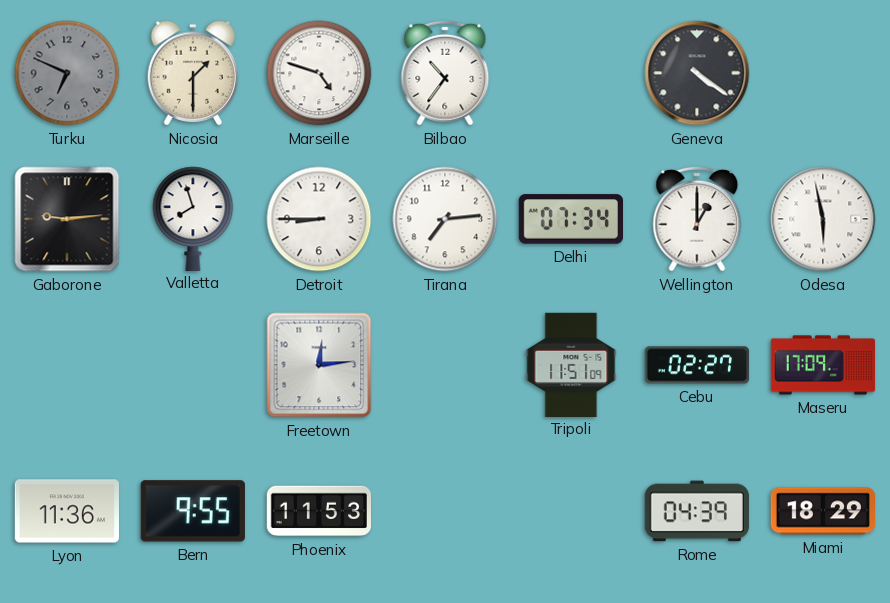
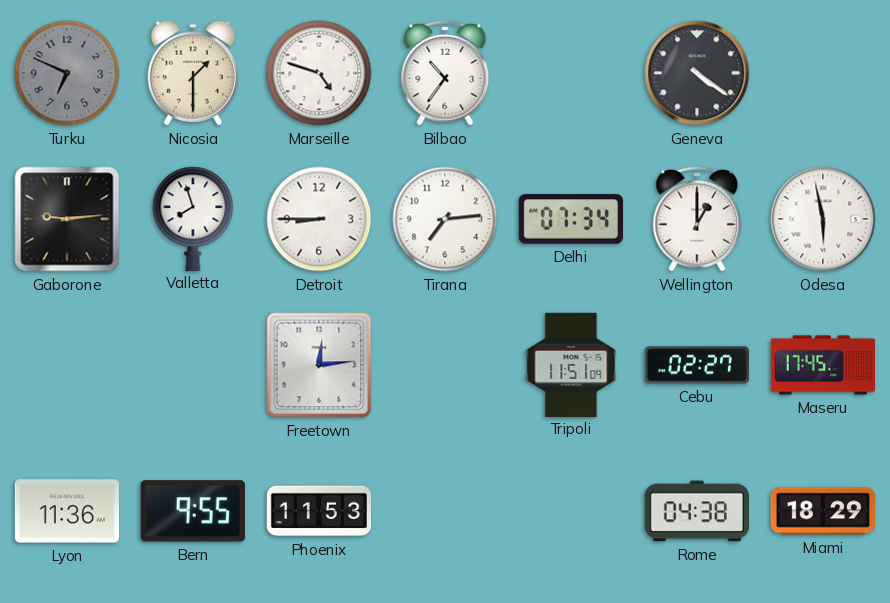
Maseru: 17:09 -> 17:45
Rome: 04:39 -> 04:38
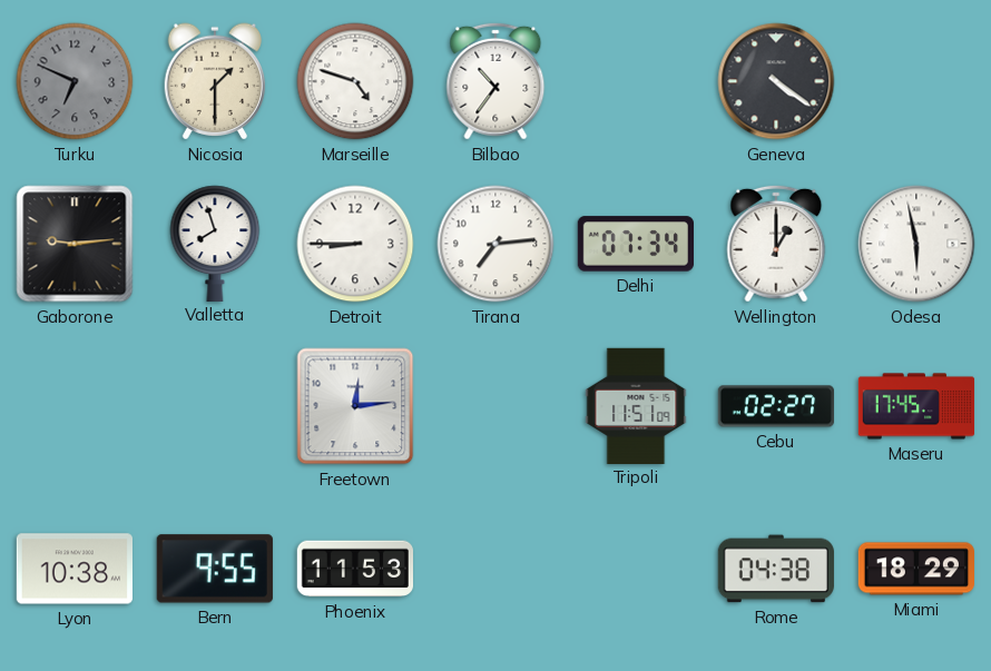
Lyon: 11:36 -> 10:38
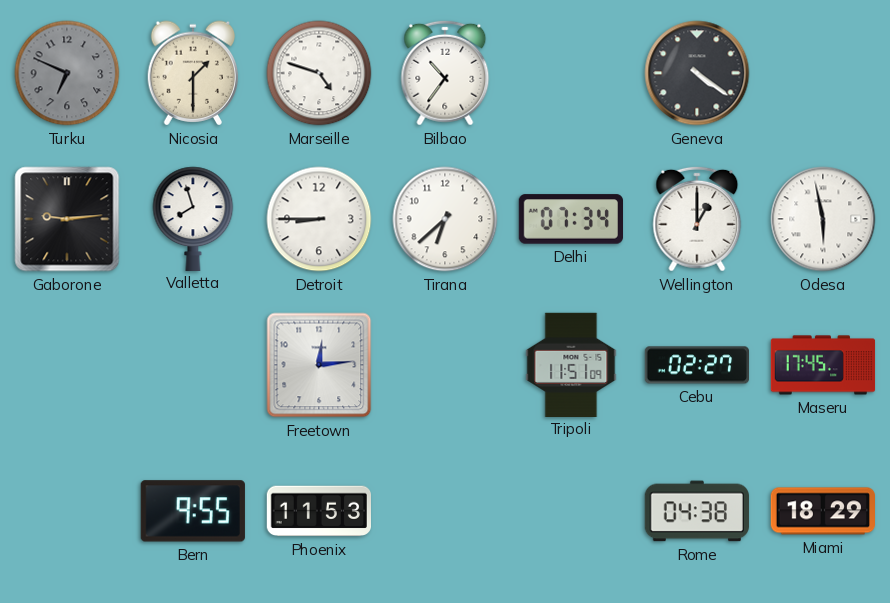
Tirana: 7:14 -> 6:38
Lyon: 10:38 -> none
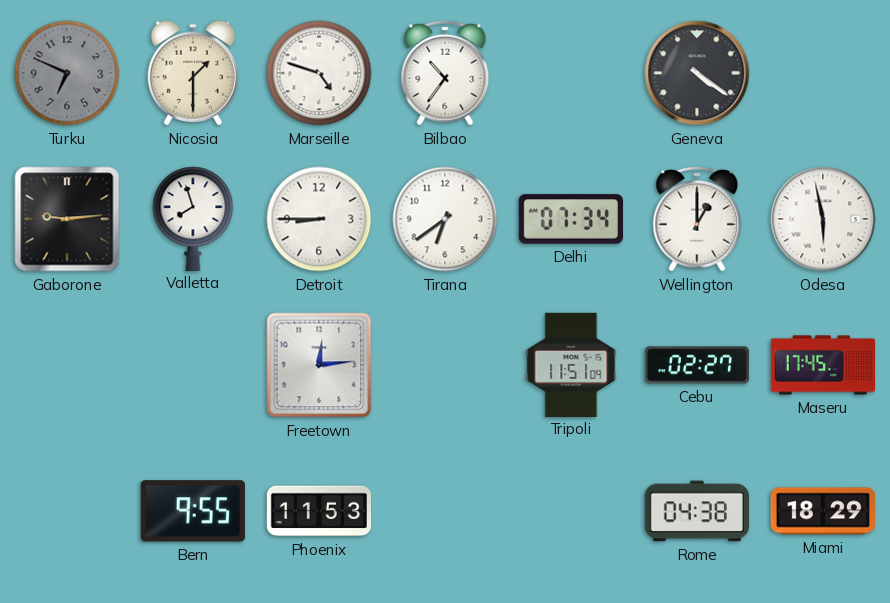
Tirana: 6:38 -> 6:39
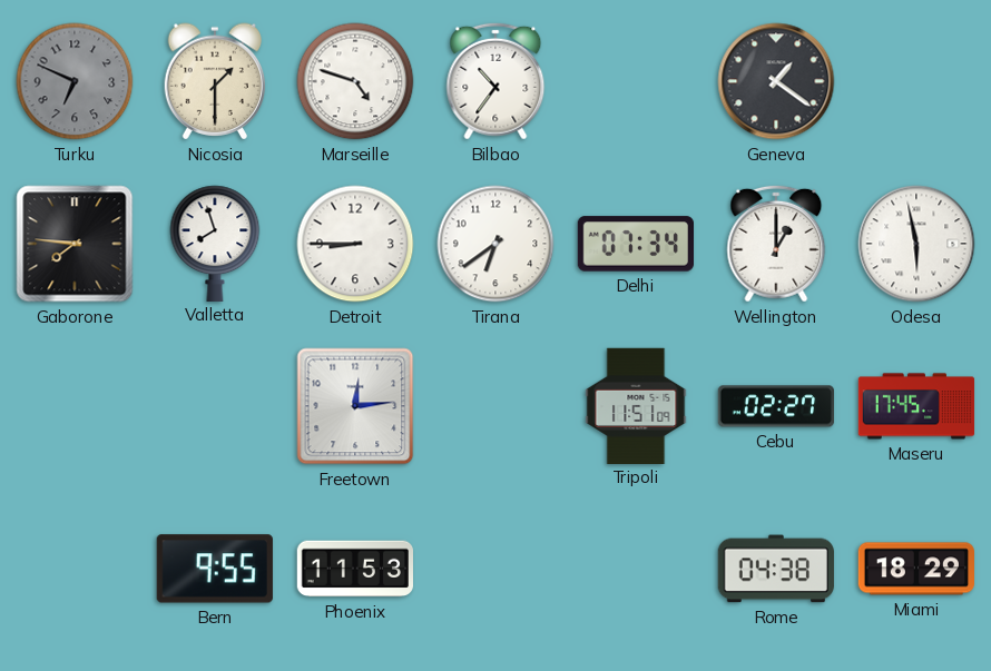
Geneva: 4:21 -> 1:21
Gaborone: 9:14 -> 7:46
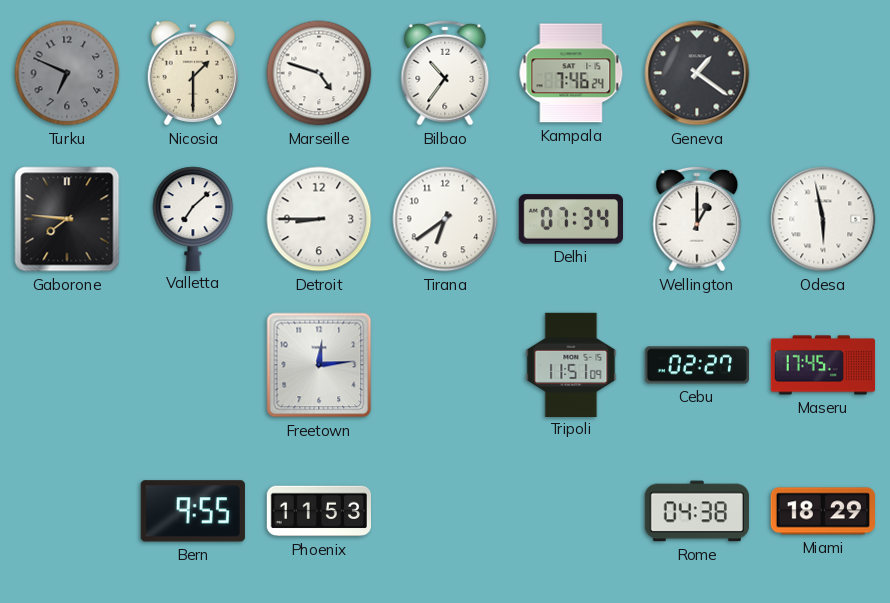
Kampala: none -> 7:46
Valletta: 7:57 -> 7:08
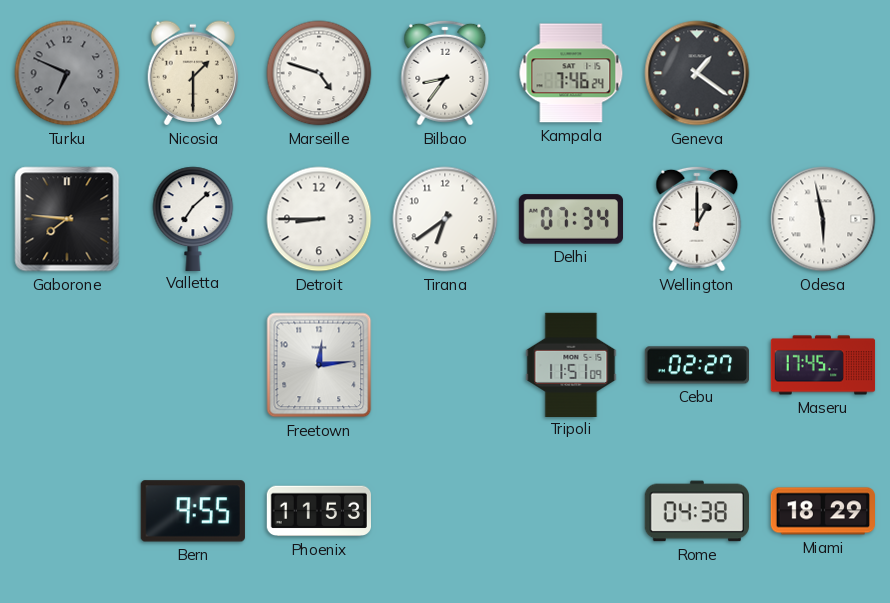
Bilbao: 10:36 -> 8:36
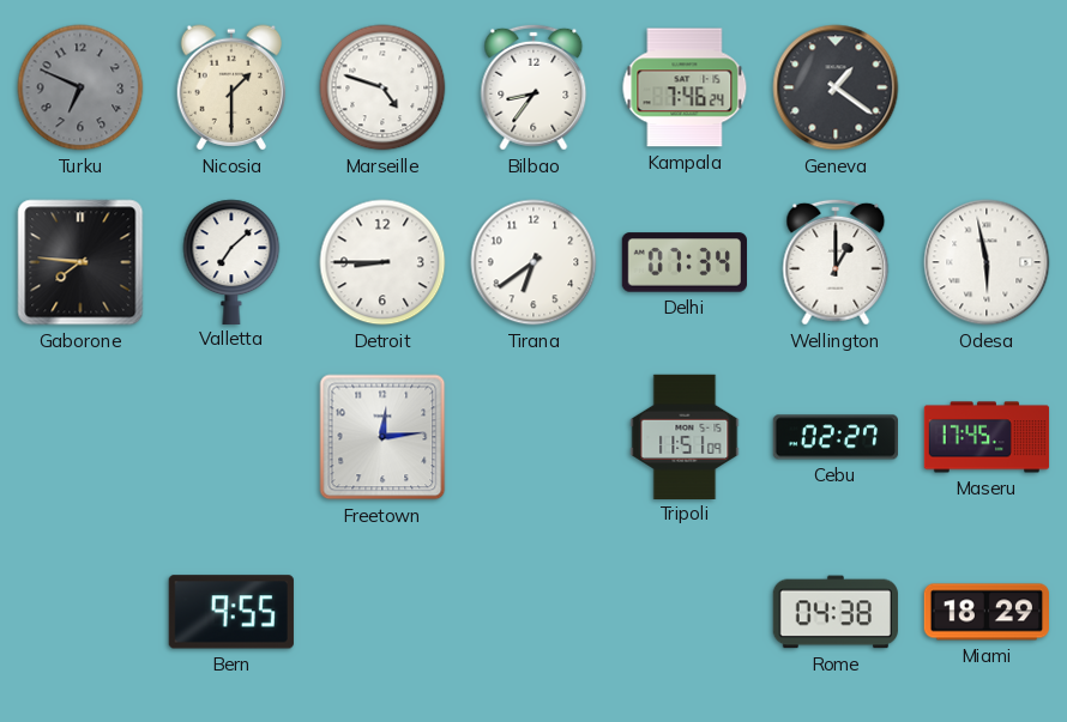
Phoenix: 11:53 -> none
